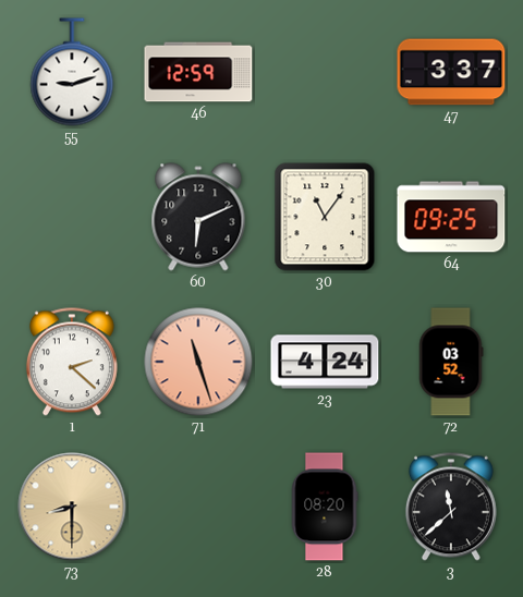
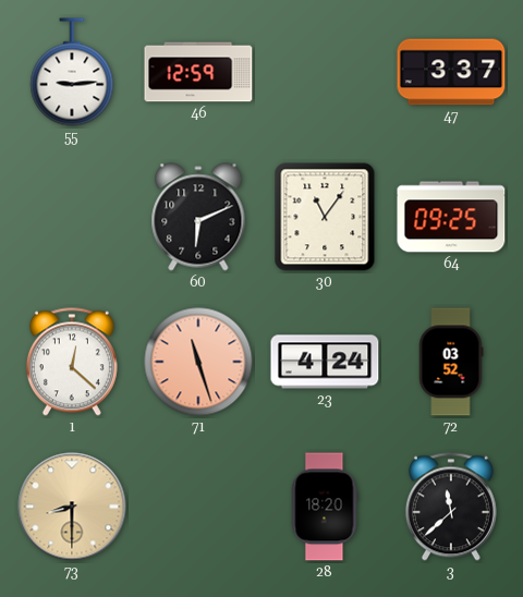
55: 9:12 -> 9:14
1: 2:22 -> 12:22
28: 08:20 -> 18:20
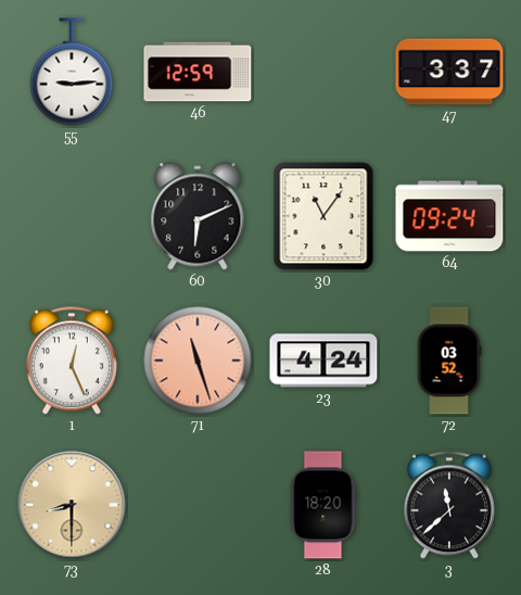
64: 09:25 -> 09:24
1: 12:22 -> 12:26
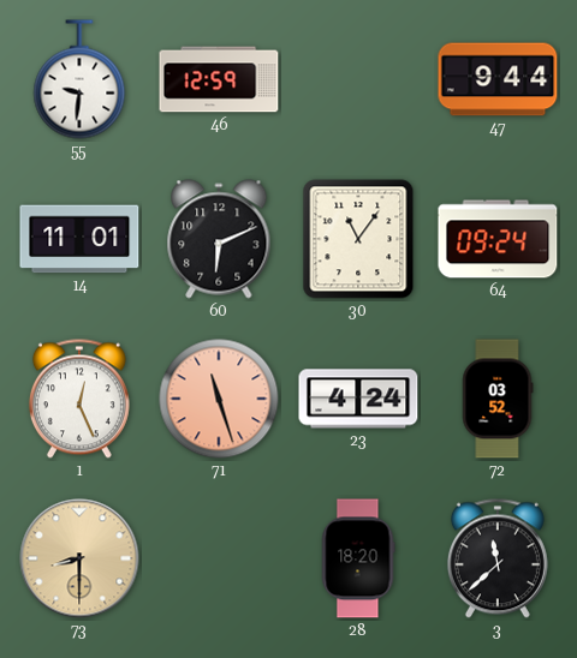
55: 9:14 -> 9:31
47: 3:37 -> 9:44
14: none -> 11:01
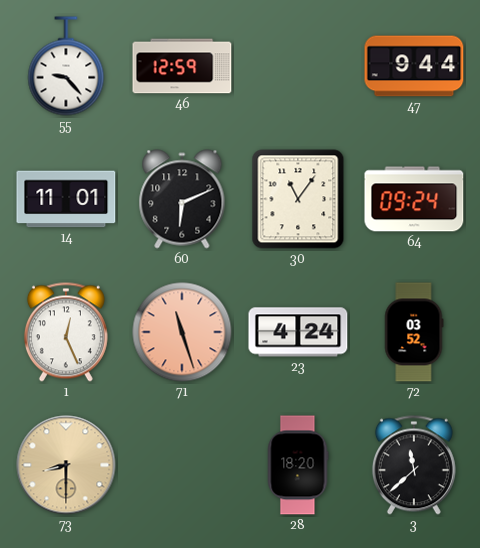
55: 9:31 -> 9:23
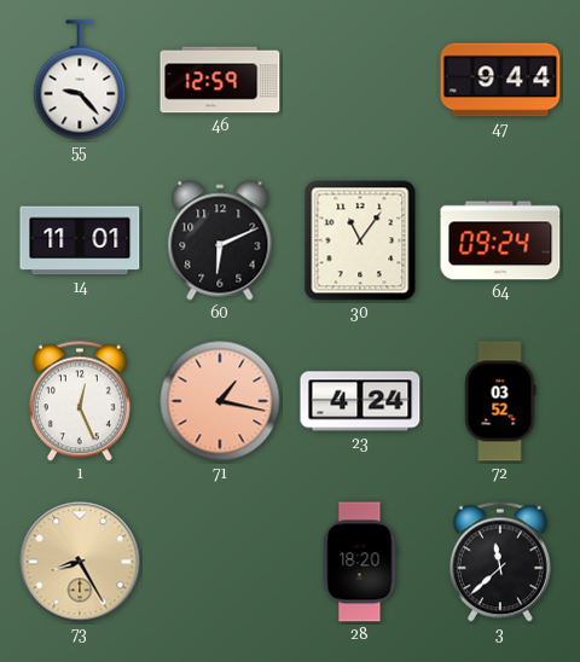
71: 11:27 -> 1:17
73: 8:30 -> 8:25
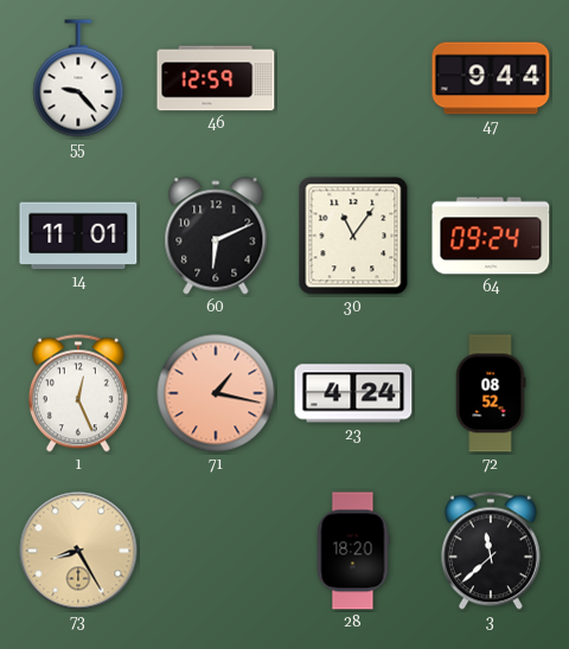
72: 03:52 -> 08:52
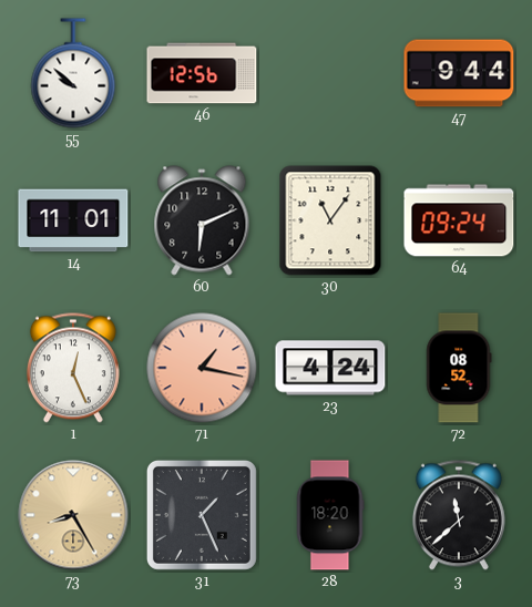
55: 9:23 -> 9:52
46: 12:59 -> 12:56
31: none -> 1:26
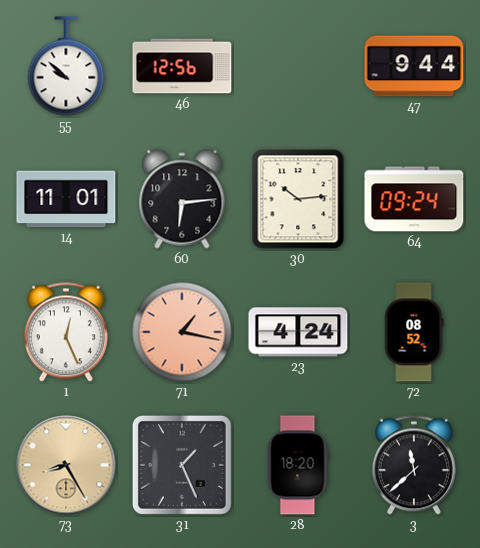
60: 6:11 -> 6:14
30: 11:06 -> 10:14
